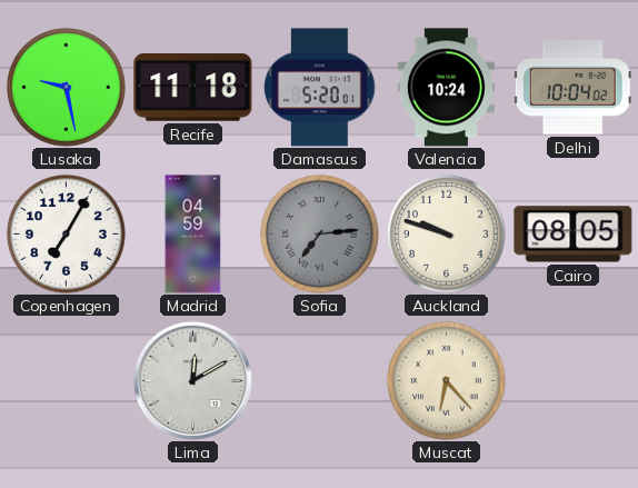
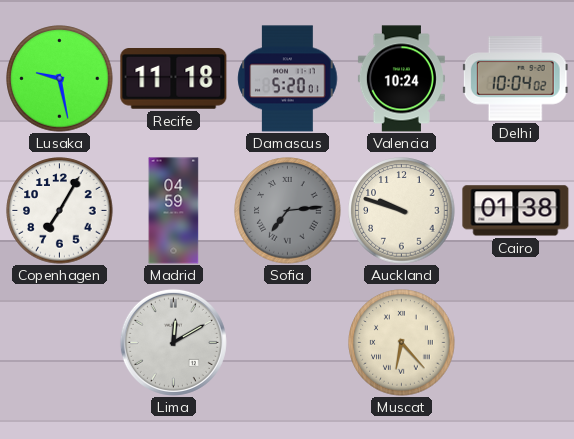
Cairo: 08:05 -> 01:38
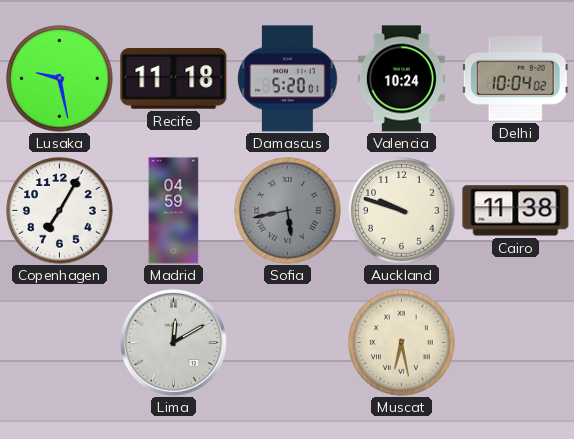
Sofia: 7:14 -> 5:43
Cairo: 01:38 -> 11:38
Muscat: 6:23 -> 6:28
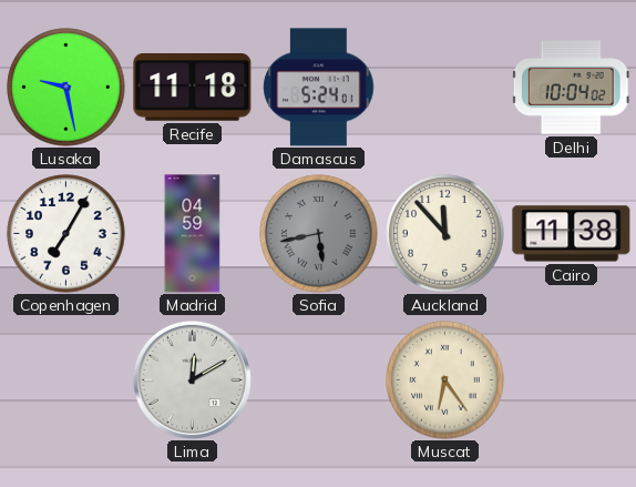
Damascus: 5:20 -> 5:24
Valencia: 10:24 -> none
Auckland: 9:48 -> 11:53
Muscat: 6:28 -> 6:24
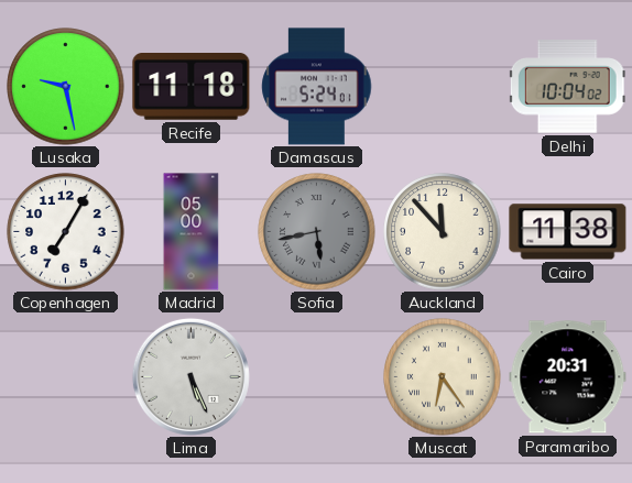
Madrid: 04:59 -> 05:00
Lima: 12:10 -> 5:26
Paramaribo: none -> 20:31
